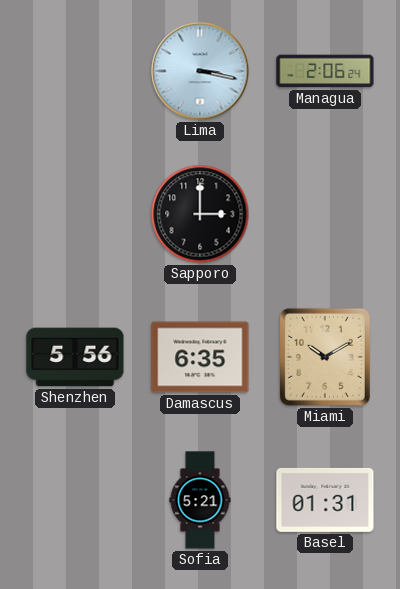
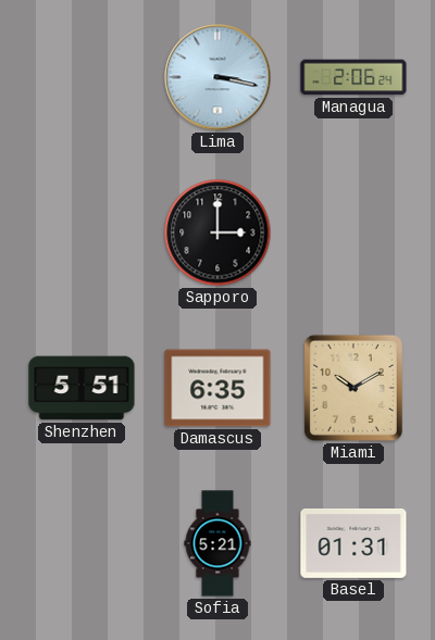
Shenzhen: 5:56 -> 5:51
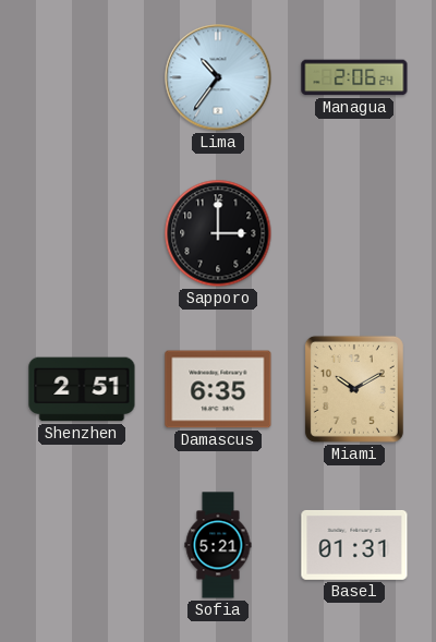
Lima: 3:17 -> 10:36
Shenzhen: 5:51 -> 2:51
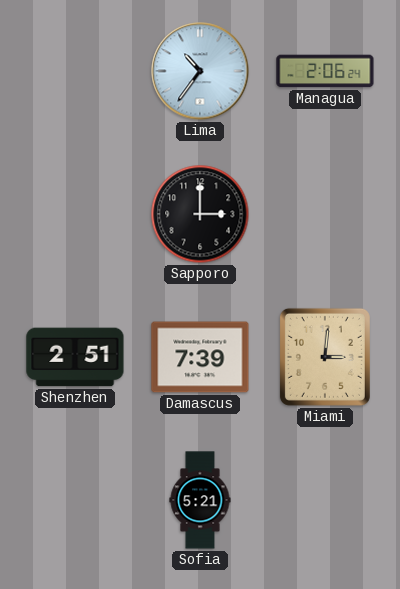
Damascus: 6:35 -> 7:39
Miami: 10:10 -> 3:01
Basel: 01:31 -> none
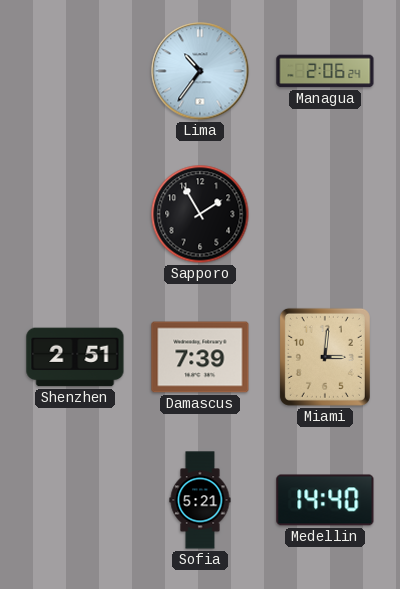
Sapporo: 3:00 -> 1:55
Medellin: none -> 14:40
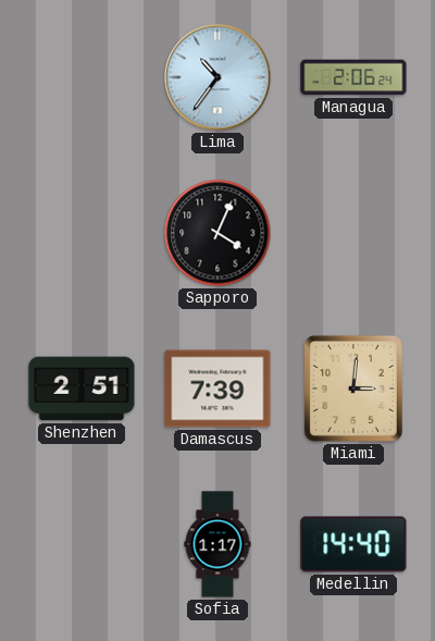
Sapporo: 1:55 -> 4:04
Sofia: 5:21 -> 1:17
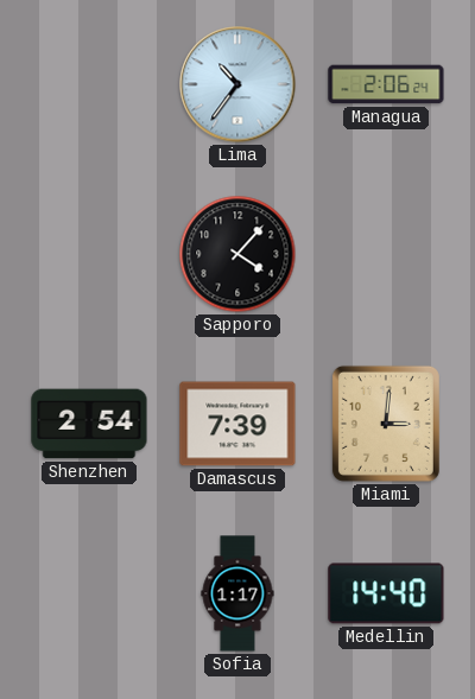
Sapporo: 4:04 -> 4:07
Shenzhen: 2:51 -> 2:54
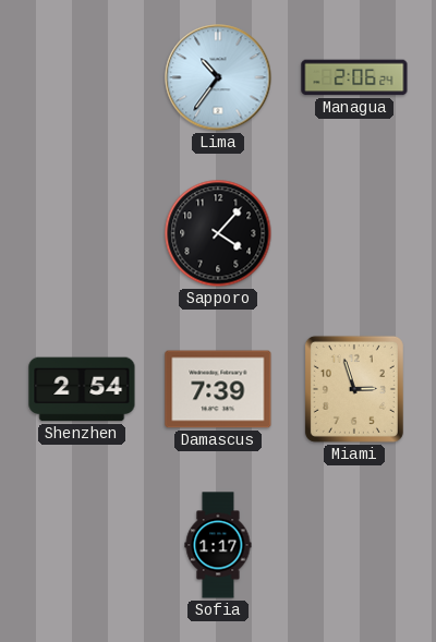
Miami: 3:01 -> 2:57
Medellin: 14:40 -> none
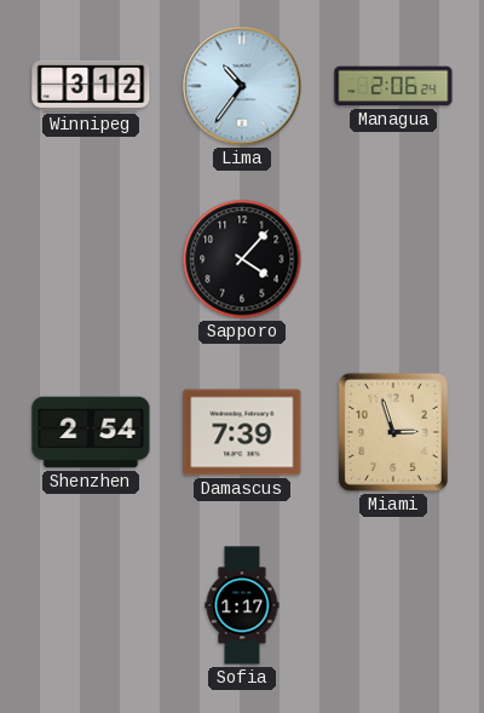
Winnipeg: none -> 3:12
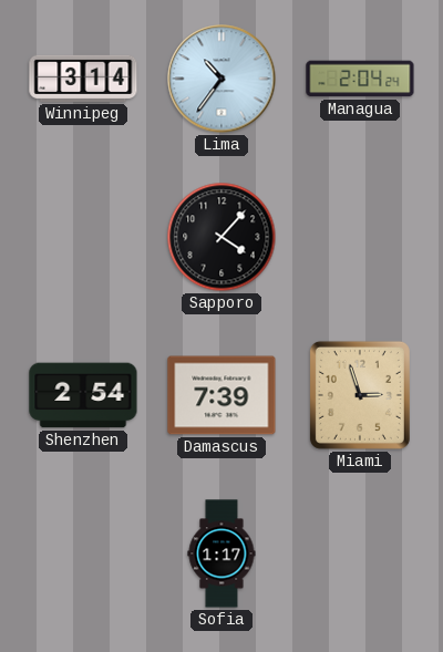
Winnipeg: 3:12 -> 3:14
Managua: 2:06 -> 2:04
